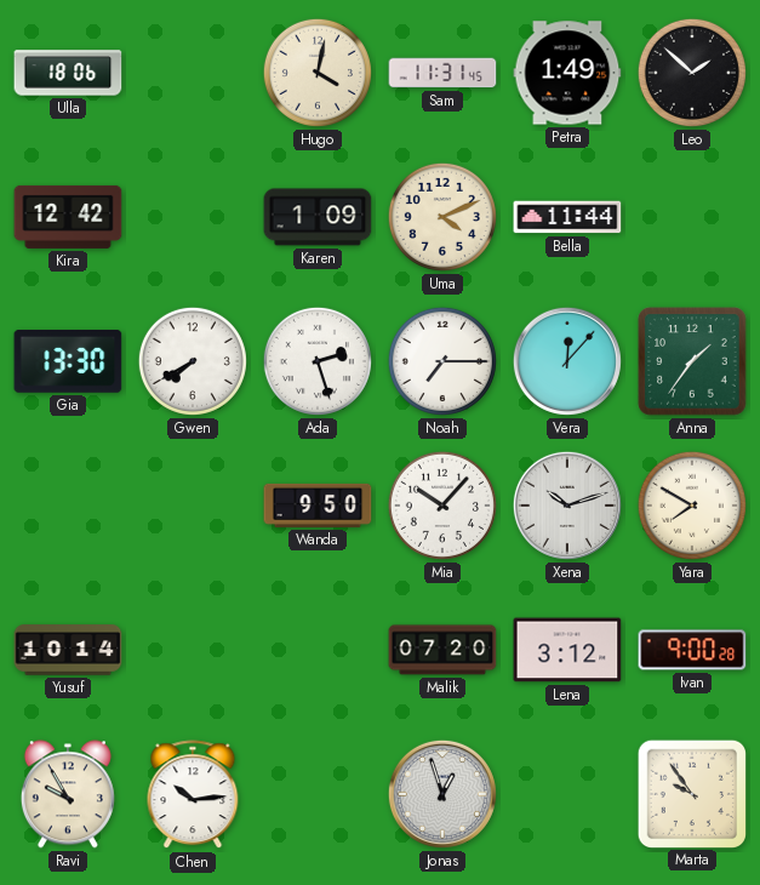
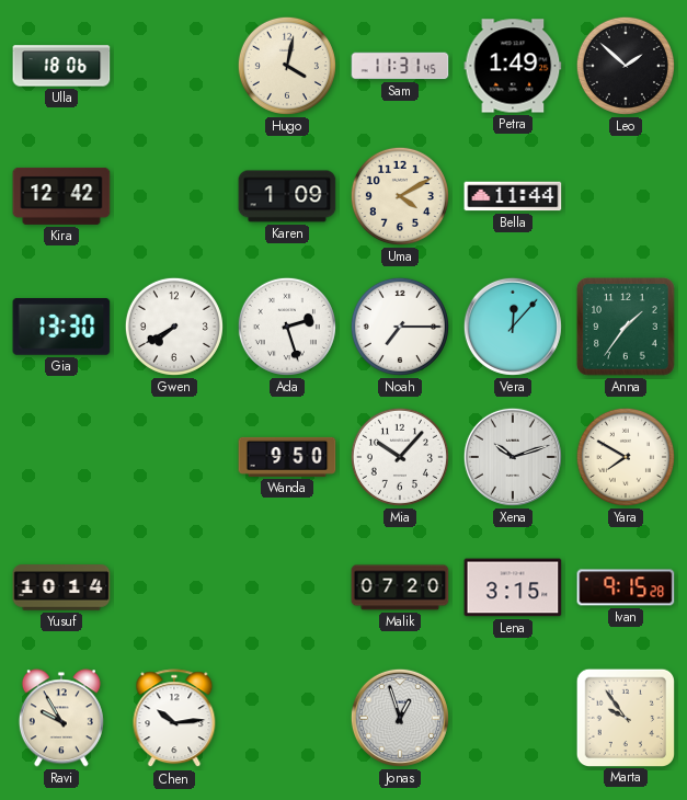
Uma: 4:11 -> 4:10
Lena: 3:12 -> 3:15
Ivan: 9:00 -> 9:15
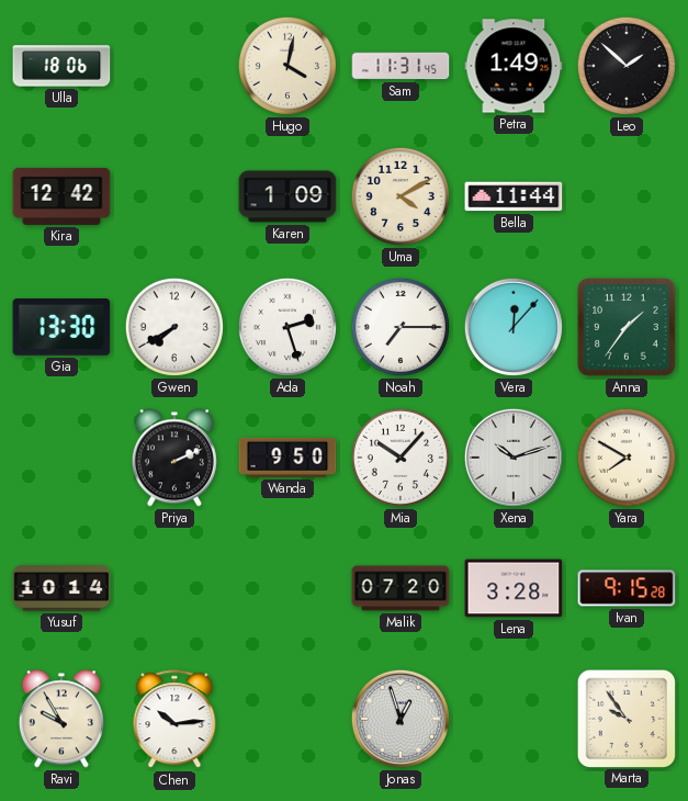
Priya: none -> 2:11
Lena: 3:15 -> 3:28
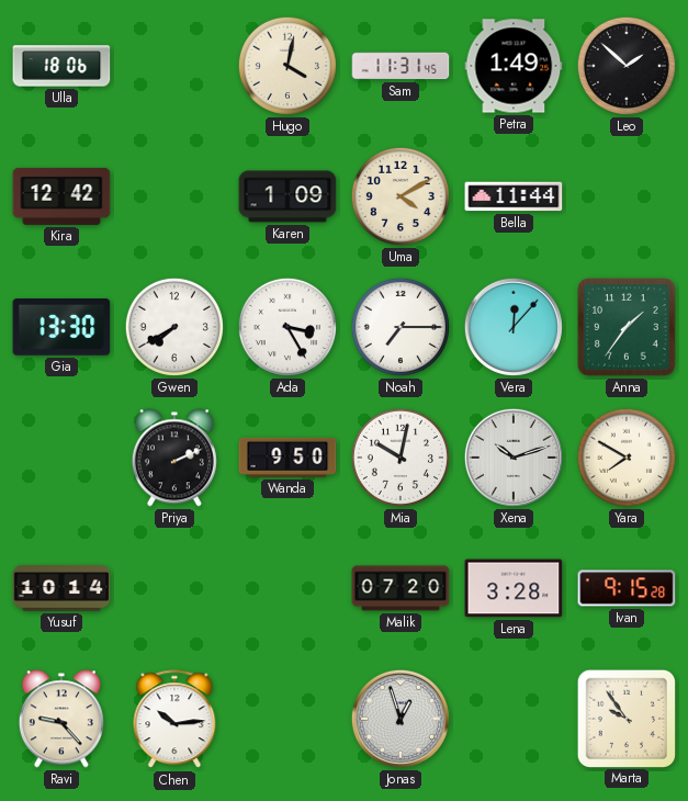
Ada: 2:27 -> 3:25
Mia: 10:07 -> 10:02
Ravi: 9:55 -> 9:23
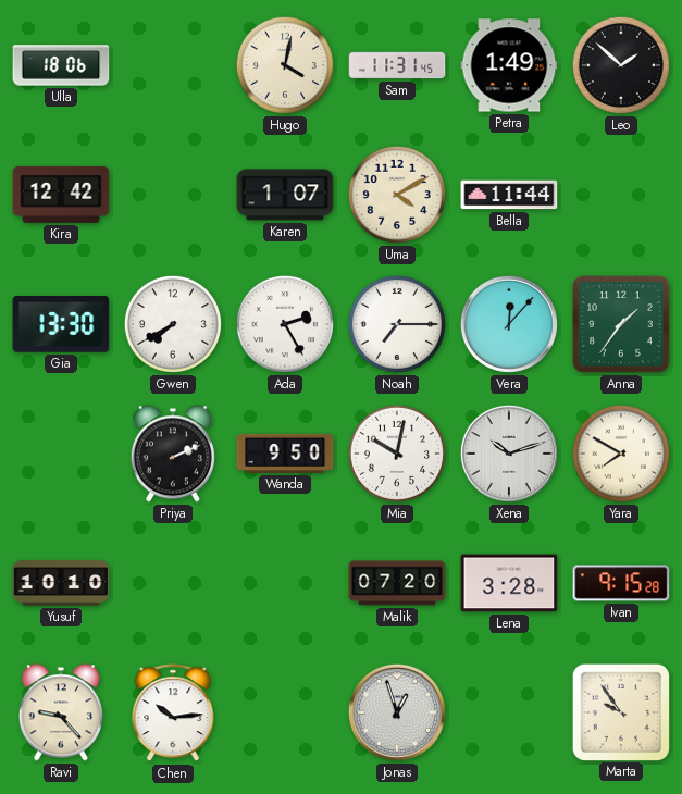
Karen: 1:09 -> 1:07
Ada: 3:25 -> 2:25
Yusuf: 10:14 -> 10:10
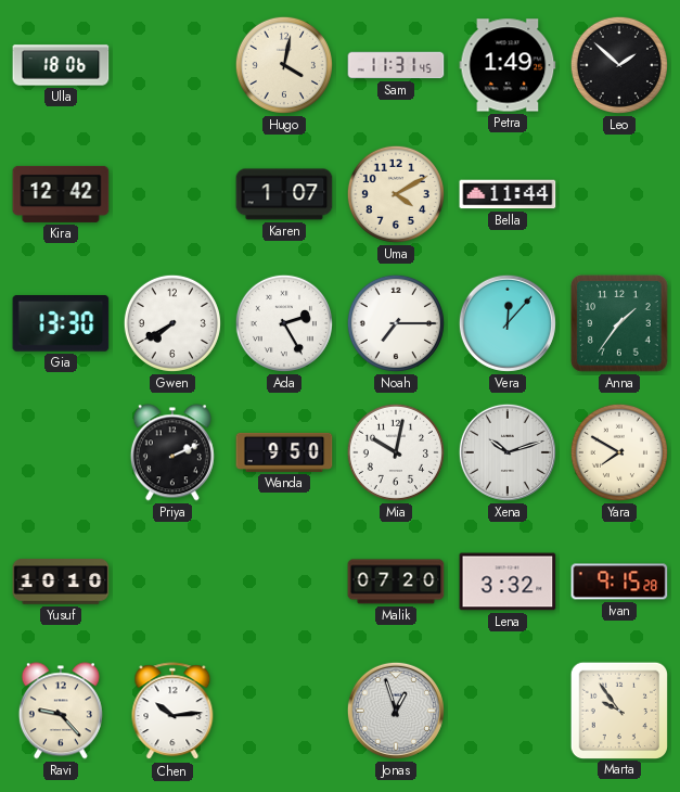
Lena: 3:28 -> 3:32
